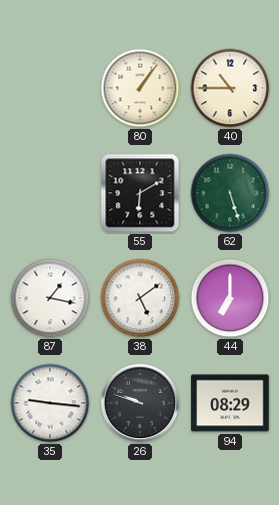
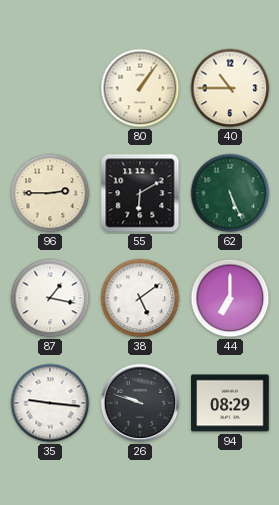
96: none -> 2:45
62: 5:27 -> 5:26
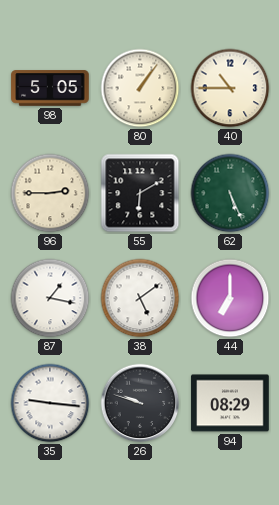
98: none -> 5:05
